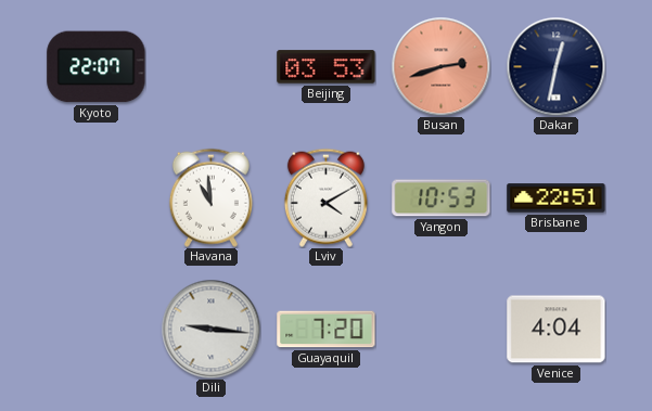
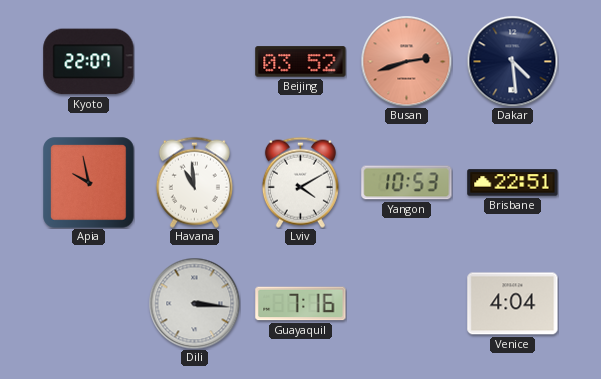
Beijing: 03:53 -> 03:52
Dakar: 12:32 -> 4:29
Apia: none -> 9:58
Dili: 9:16 -> 3:16
Guayaquil: 7:20 -> 7:16
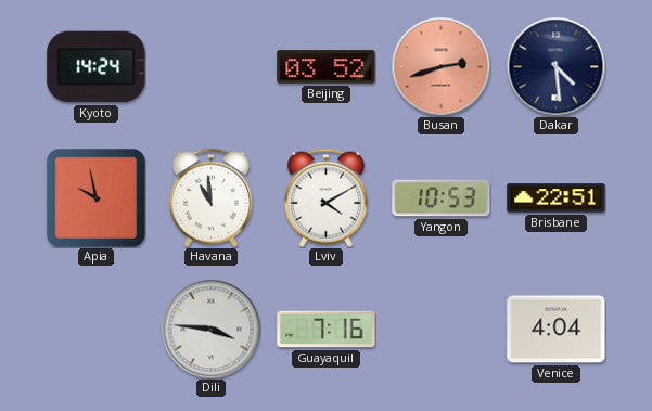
Kyoto: 22:07 -> 14:24
Dili: 3:16 -> 3:46
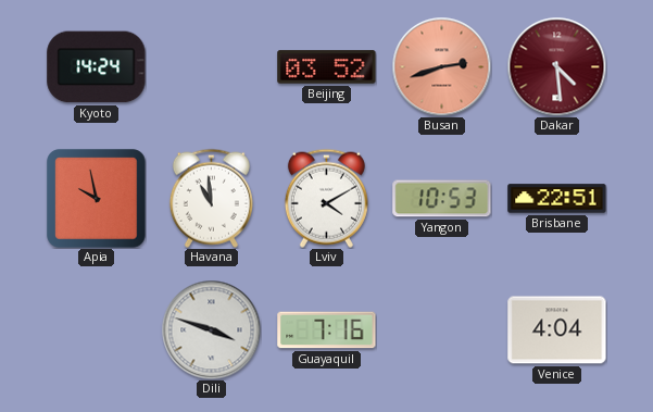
Dakar dial: navy -> burgundy
Dili: 3:46 -> 3:48
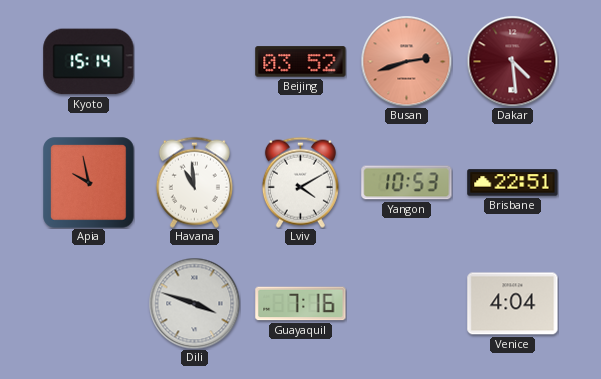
Kyoto: 14:24 -> 15:14
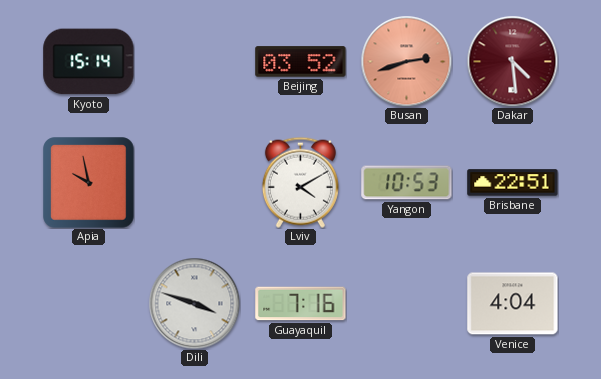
Havana: 10:59 -> none
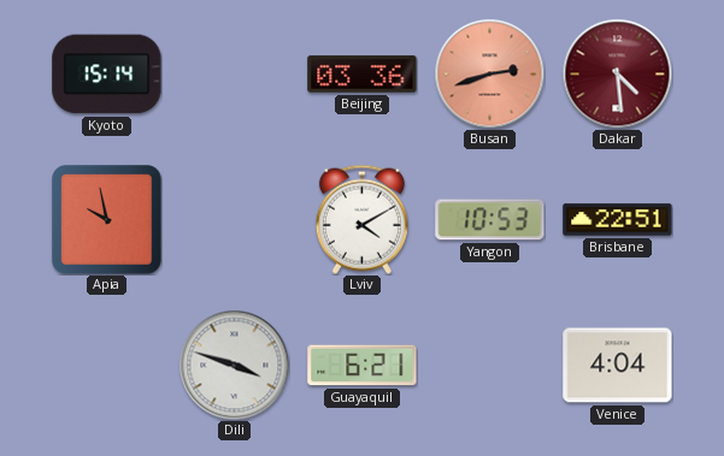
Beijing: 03:52 -> 03:36
Guayaquil: 7:16 -> 6:21
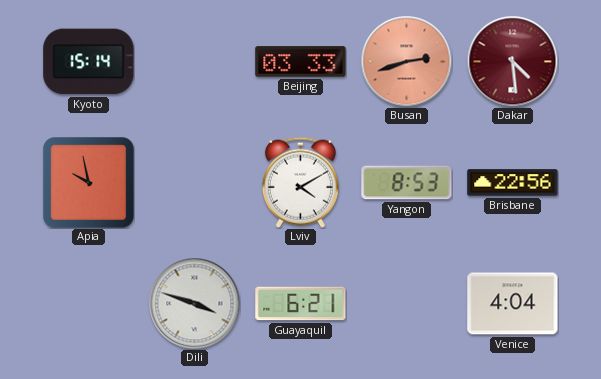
Beijing: 03:36 -> 03:33
Yangon: 10:53 -> 8:53
Brisbane: 22:51 -> 22:56
